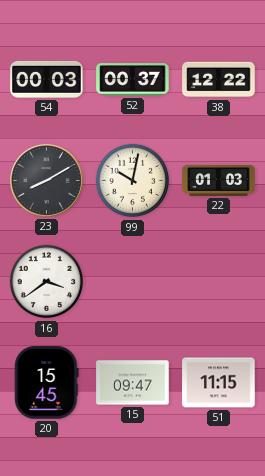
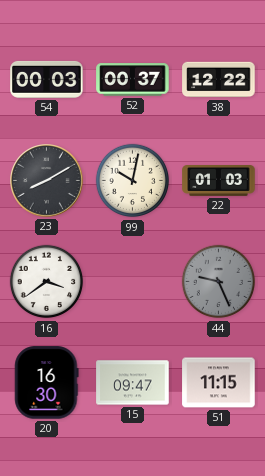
44: none -> 9:26
20: 15:45 -> 16:30
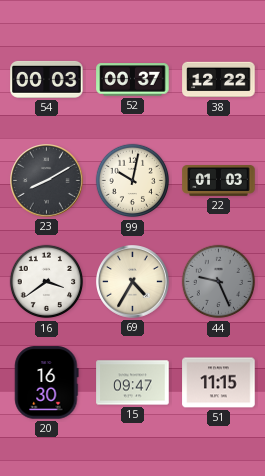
69: none -> 4:35
